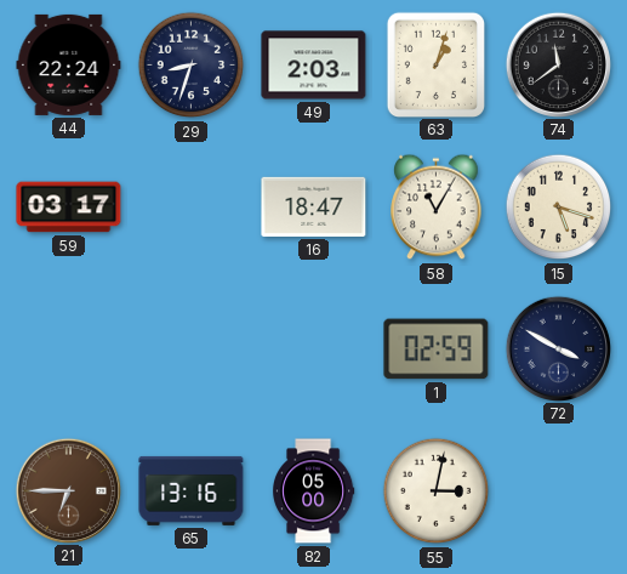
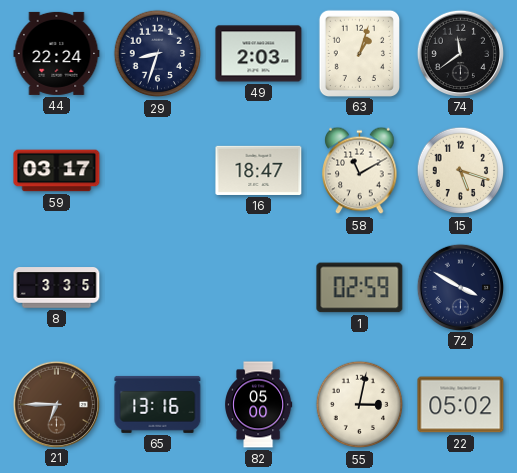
58: 11:05 -> 11:10
8: none -> 3:35
22: none -> 05:02
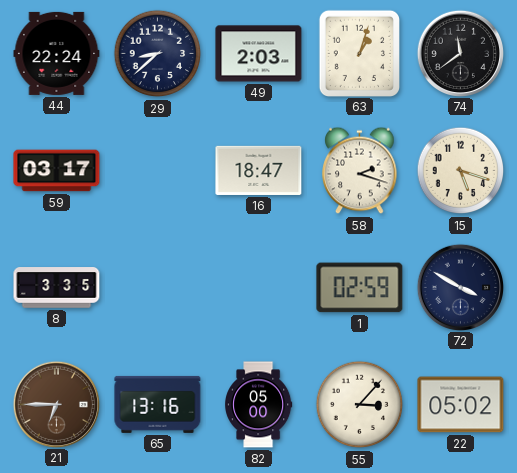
29: 8:33 -> 8:38
58: 11:10 -> 2:18
55: 3:02 -> 3:07
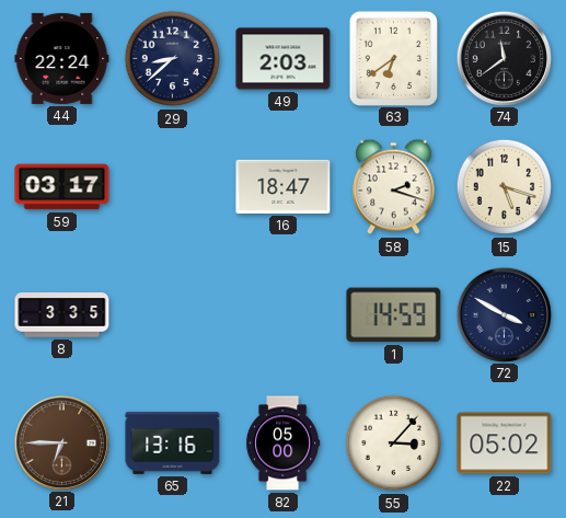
63: 1:03 -> 6:39
1: 02:59 -> 14:59
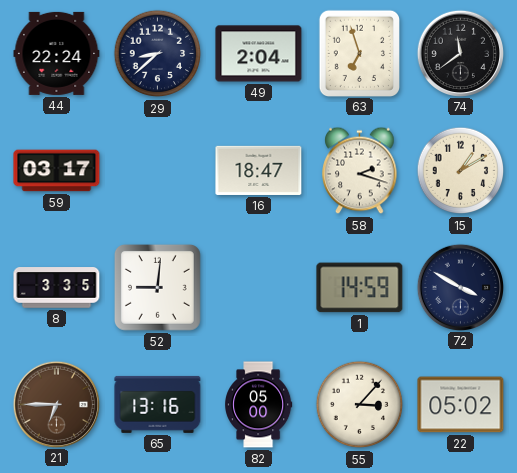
49: 2:03 -> 2:04
63: 6:39 -> 6:57
15: 5:18 -> 1:10
52: none -> 9:01
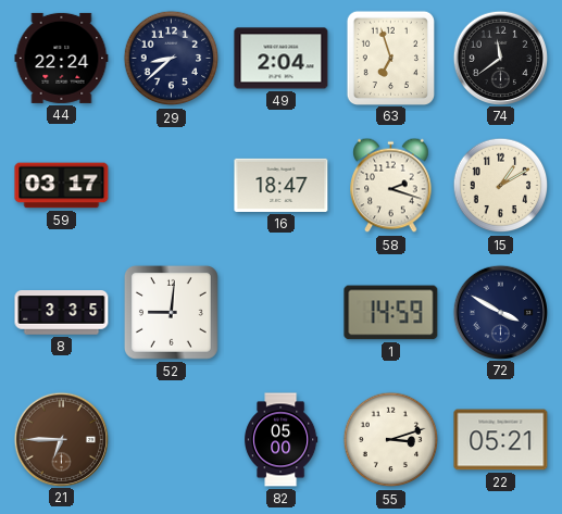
65: 13:16 -> none
55: 3:07 -> 3:12
22: 05:02 -> 05:21
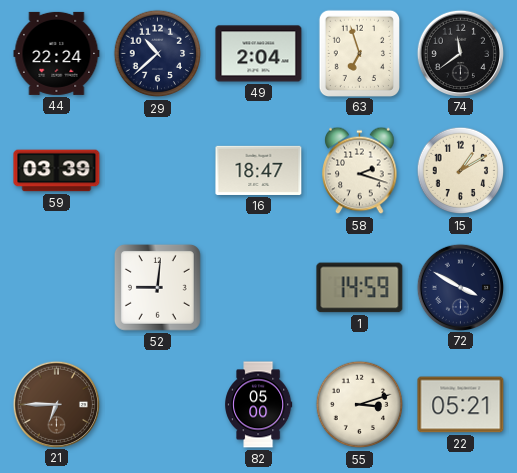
29: 8:38 -> 10:38
59: 03:17 -> 03:39
8: 3:35 -> none
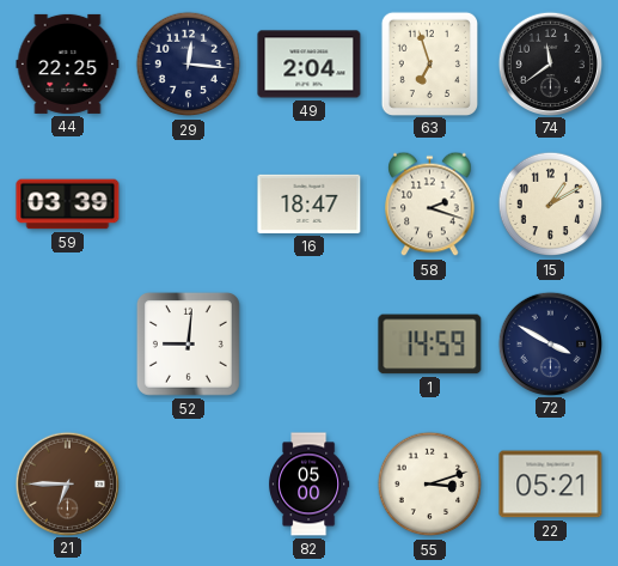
44: 22:24 -> 22:25
29: 10:38 -> 12:16
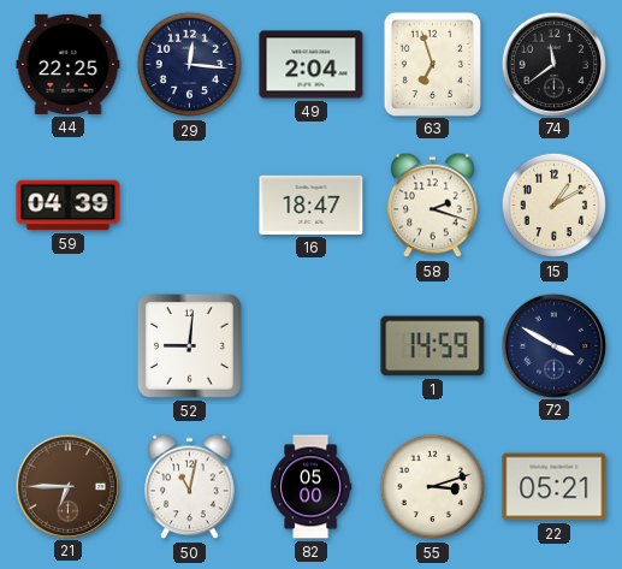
59: 03:39 -> 04:39
50: none -> 11:02
